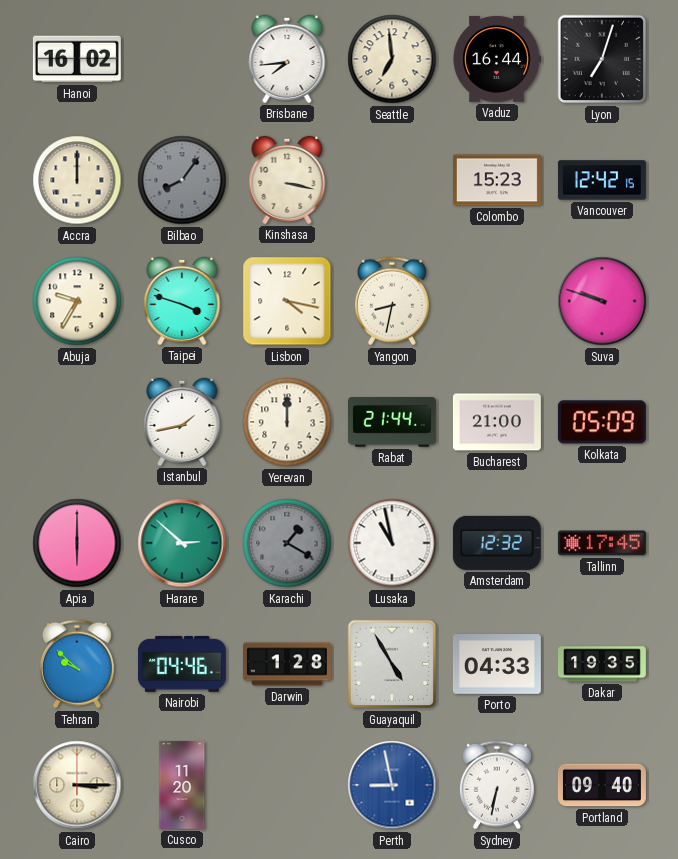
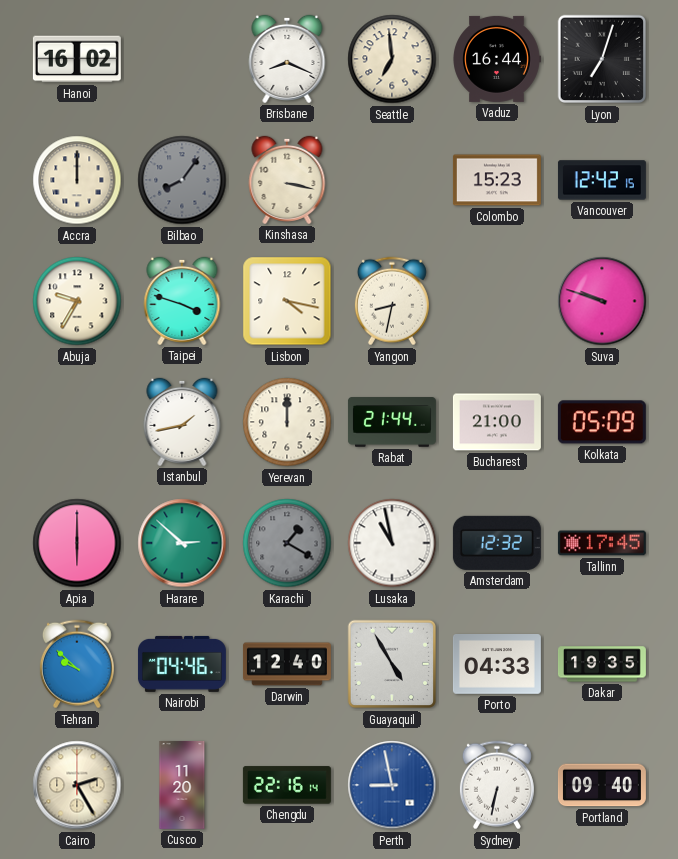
Brisbane: 7:44 -> 8:19
Darwin: 1:28 -> 12:40
Cairo: 3:15 -> 2:25
Chengdu: none -> 22:16
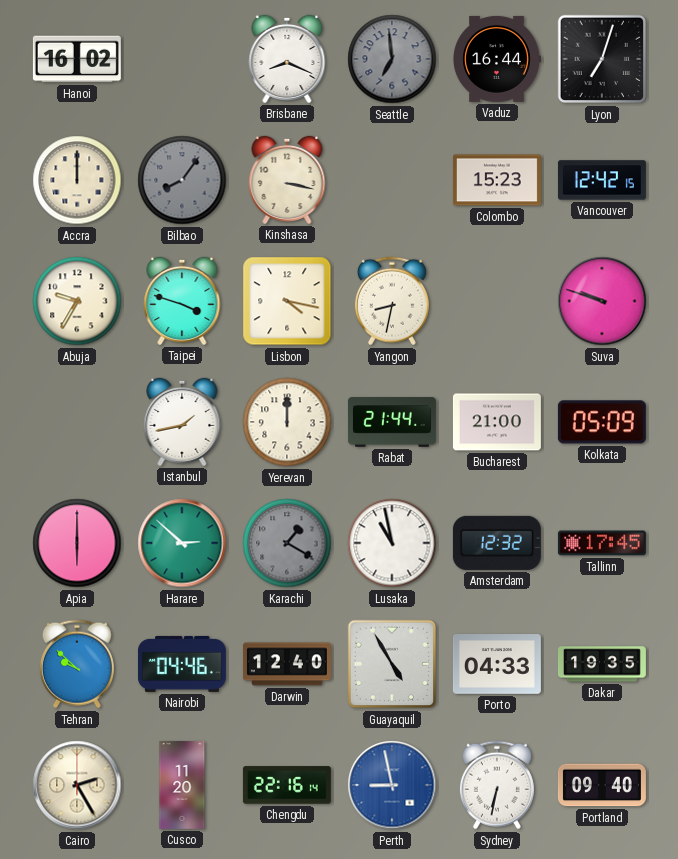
Seattle dial: cream -> grey
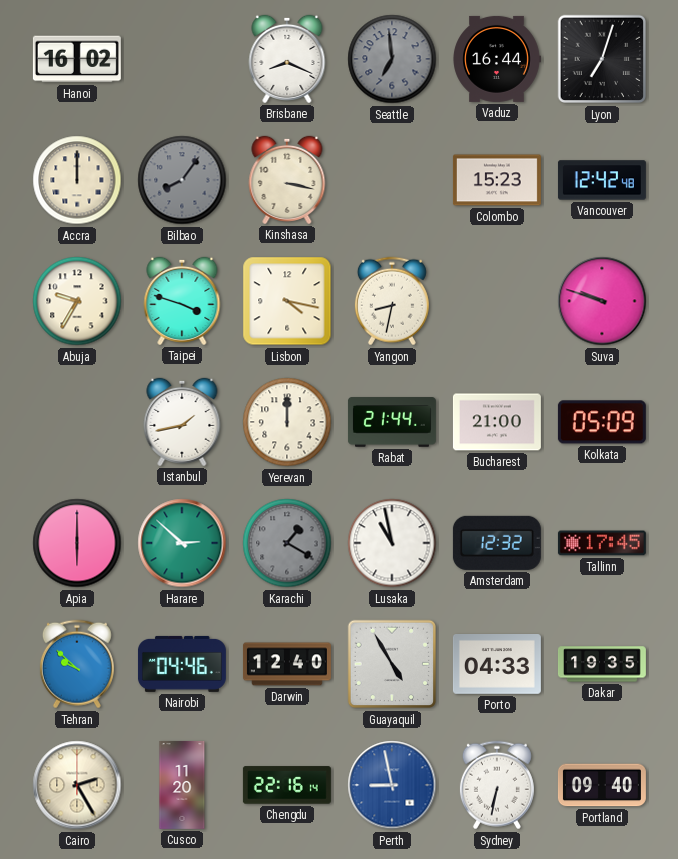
Vancouver: 12:42:15 -> 12:42:48
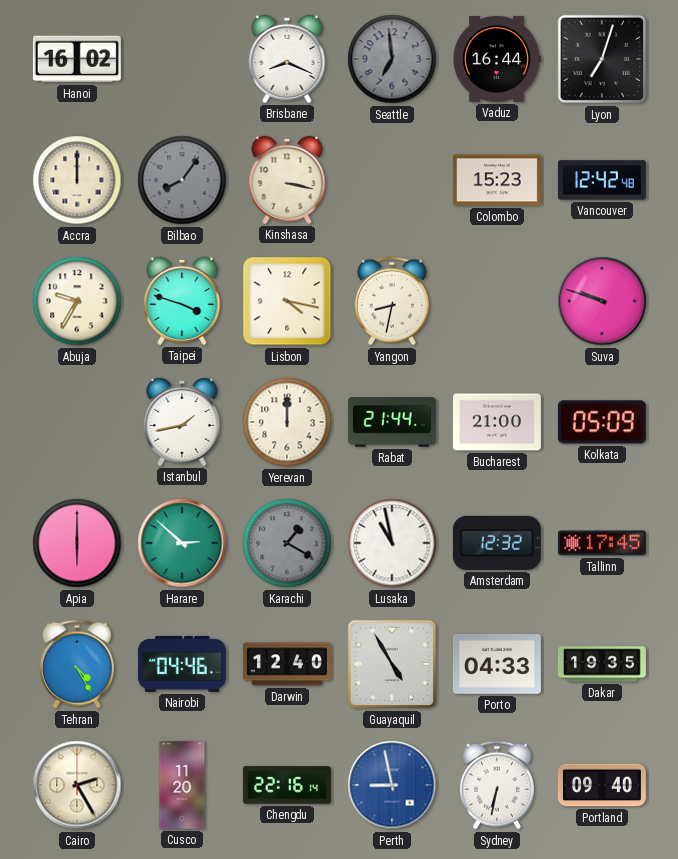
Tehran: 9:52 -> 4:25
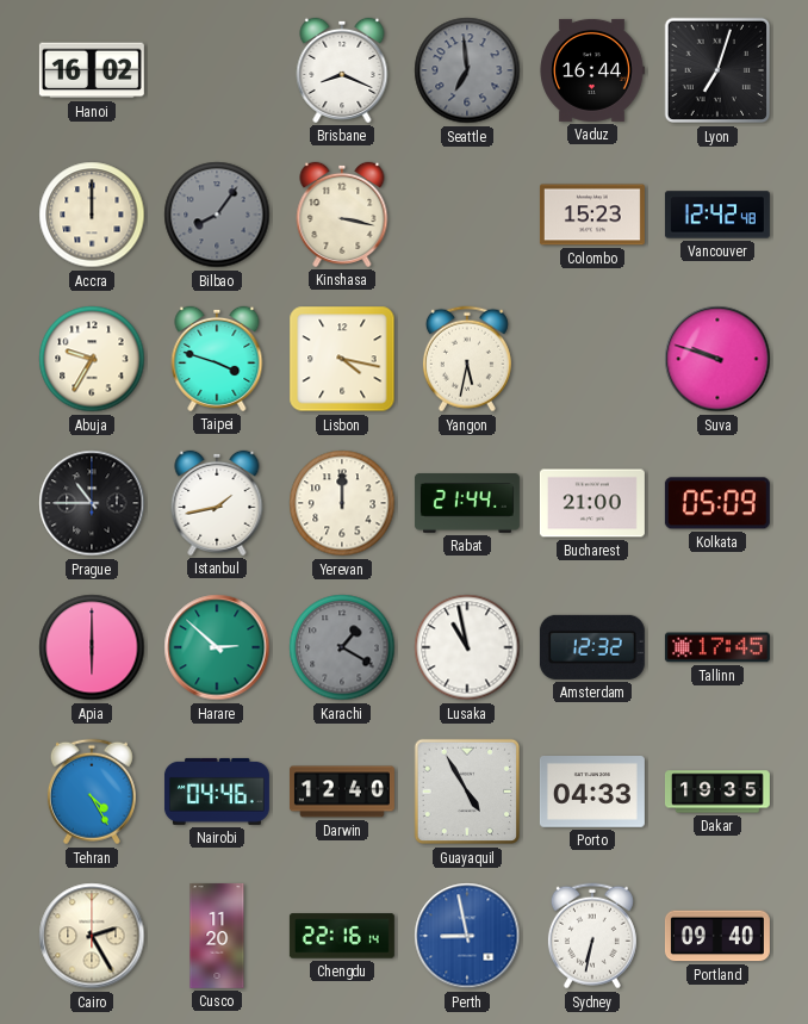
Yangon: 8:32 -> 5:32
Prague: none -> 10:45
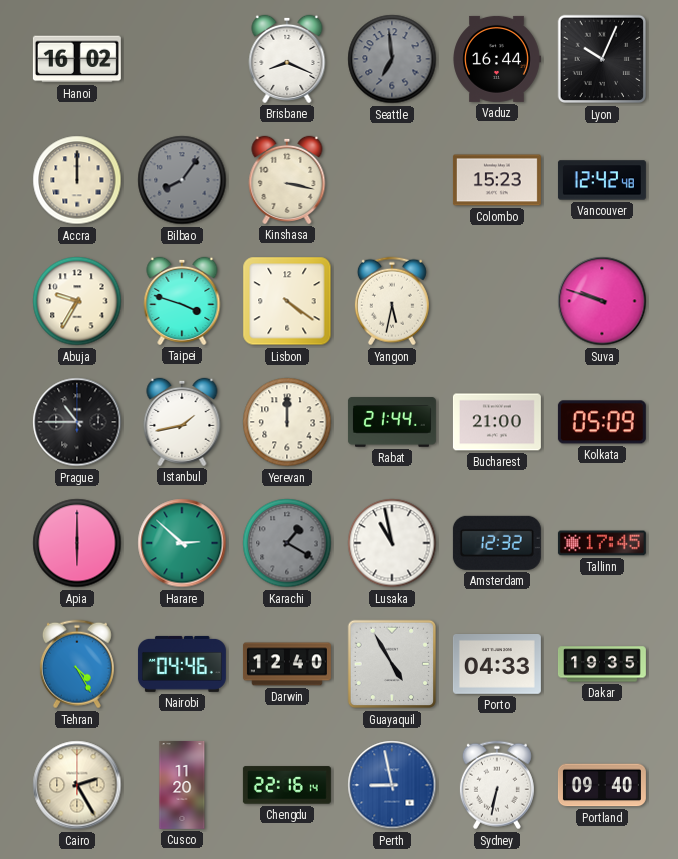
Lyon: 7:03 -> 10:04
Lisbon: 4:17 -> 4:21
